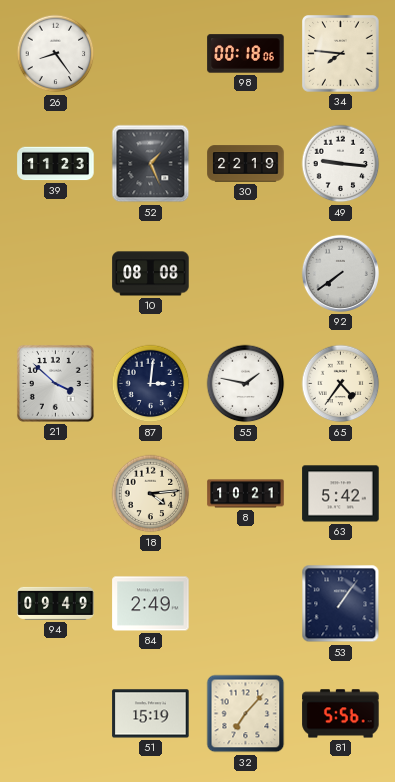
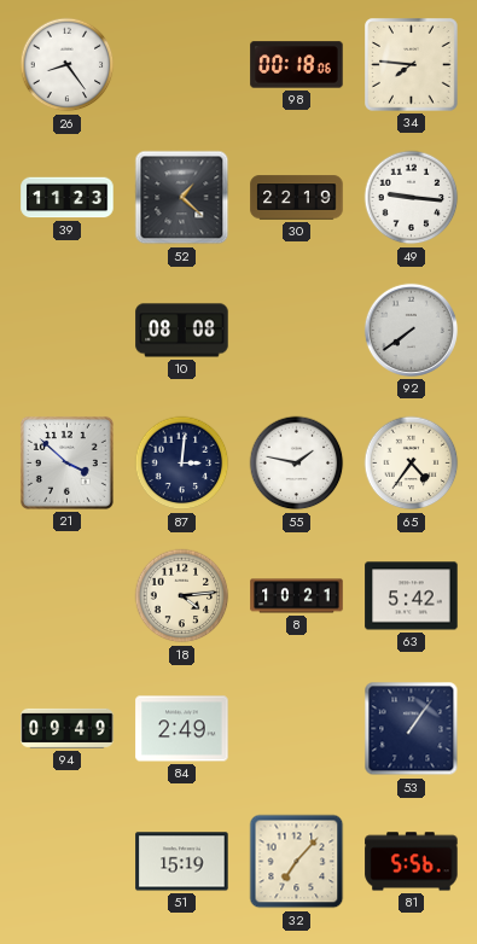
52: 1:26 -> 1:22
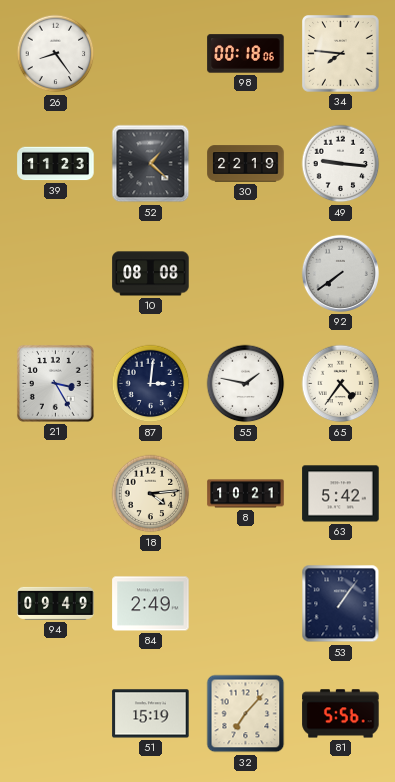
21: 3:52 -> 3:25
